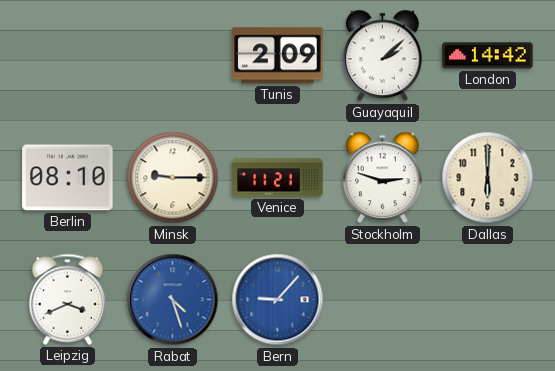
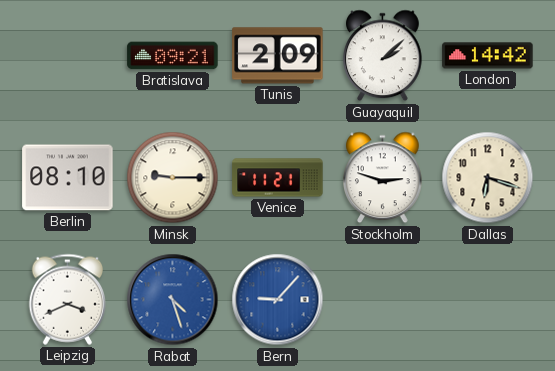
Bratislava: none -> 09:21
Dallas: 6:00 -> 6:18
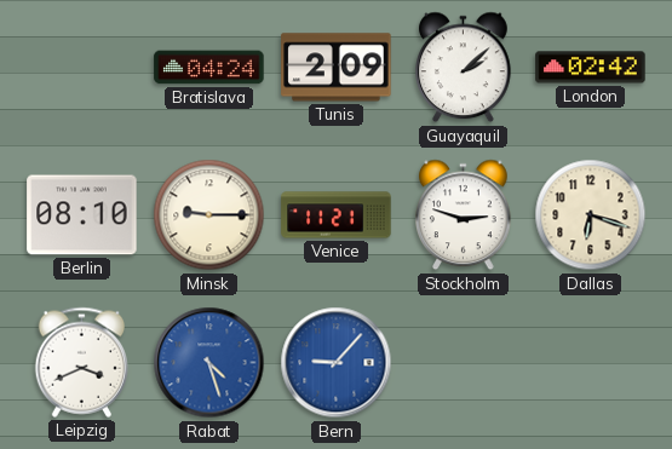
Bratislava: 09:21 -> 04:24
London: 14:42 -> 02:42
